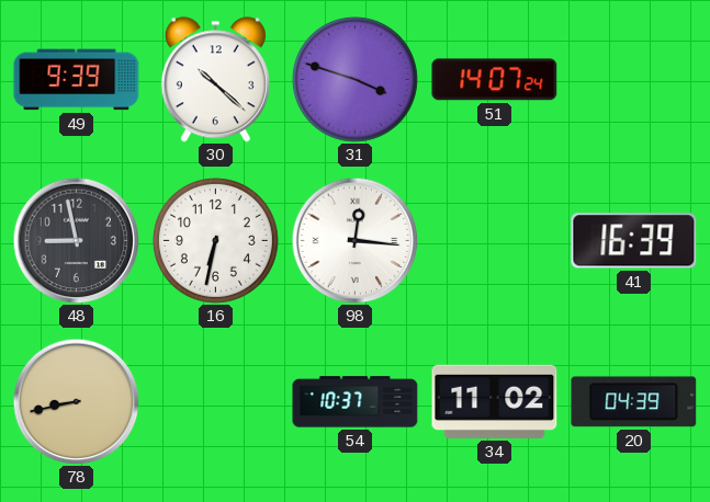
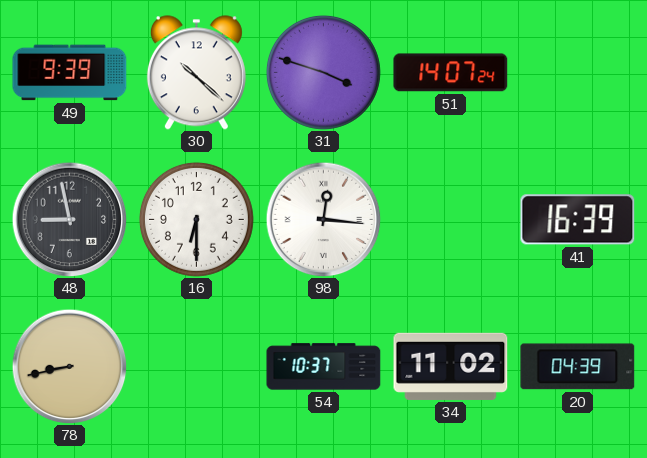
16: 6:32 -> 6:30
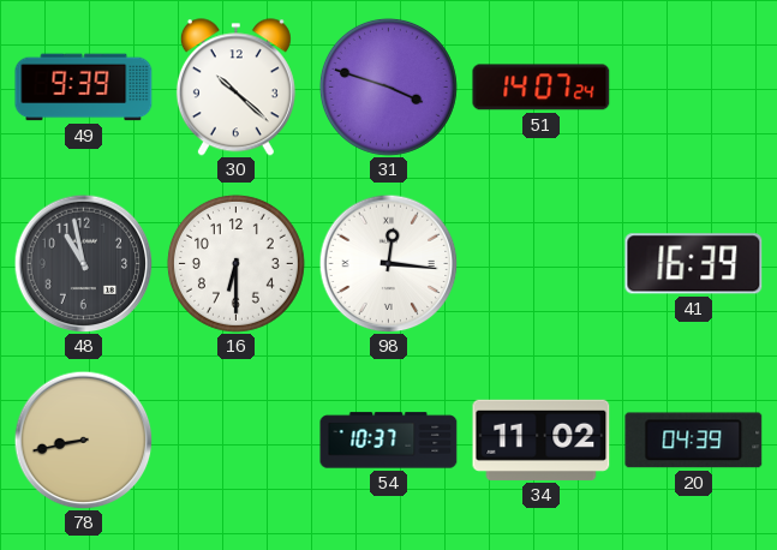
48: 8:58 -> 10:58
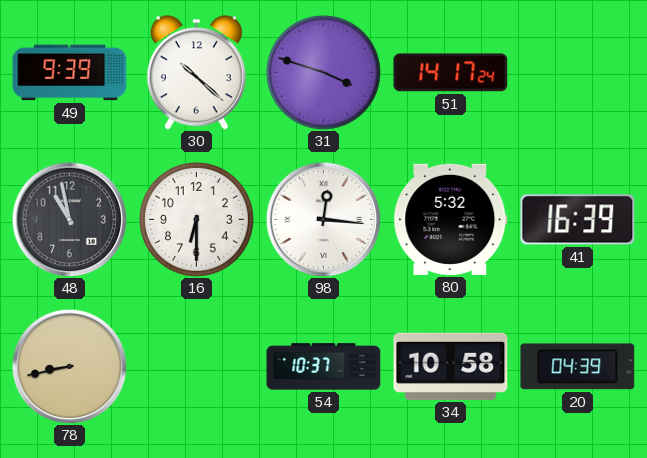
51: 14:07 -> 14:17
80: none -> 5:32
34: 11:02 -> 10:58
